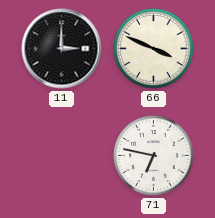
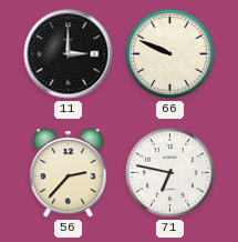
66: 3:49 -> 9:49
56: none -> 2:37
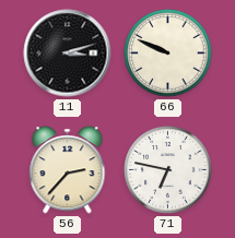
11: 3:00 -> 3:12
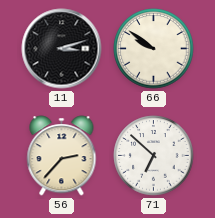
66: 9:49 -> 9:51
71: 6:47 -> 6:52
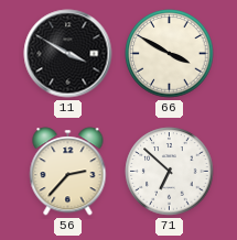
11: 3:12 -> 3:50
66: 9:51 -> 3:50
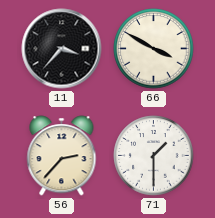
11: 3:50 -> 3:37
71: 6:52 -> 1:30
